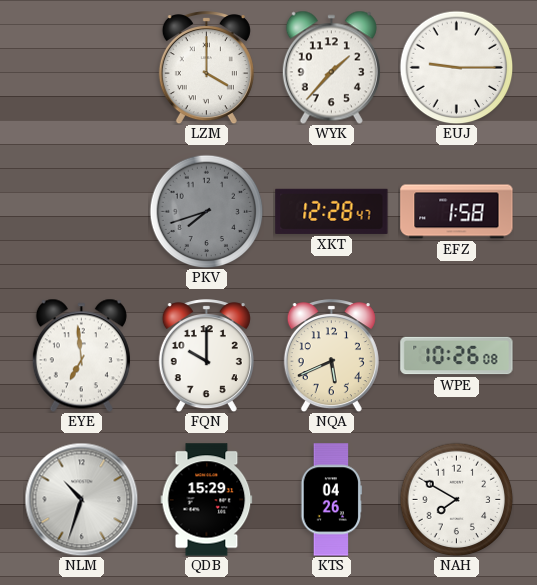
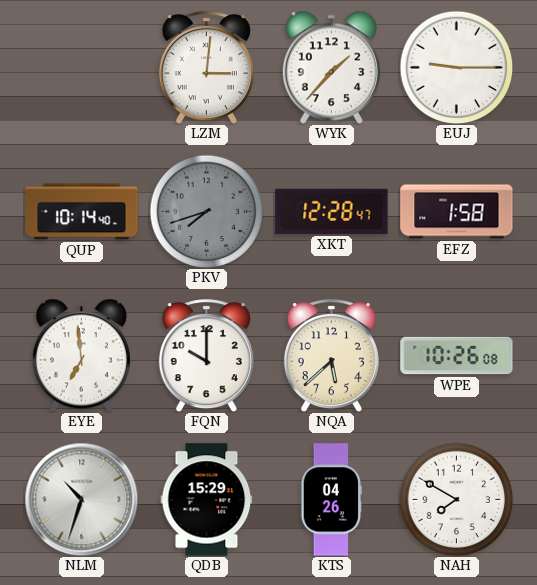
LZM: 4:00 -> 3:01
QUP: none -> 10:14
NQA: 5:41 -> 5:38
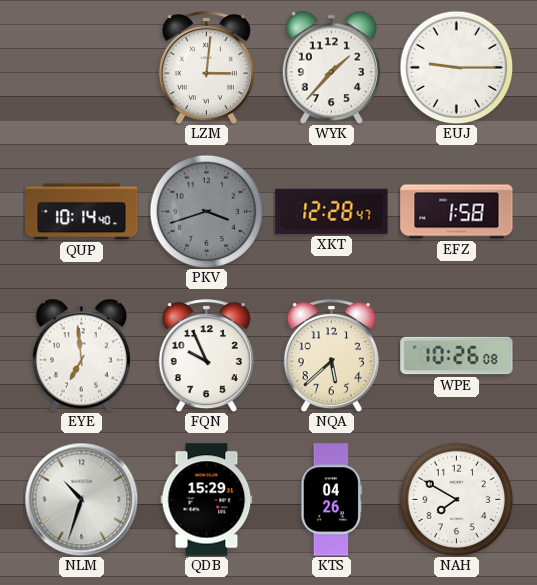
PKV: 7:42 -> 3:42
FQN: 10:00 -> 9:56
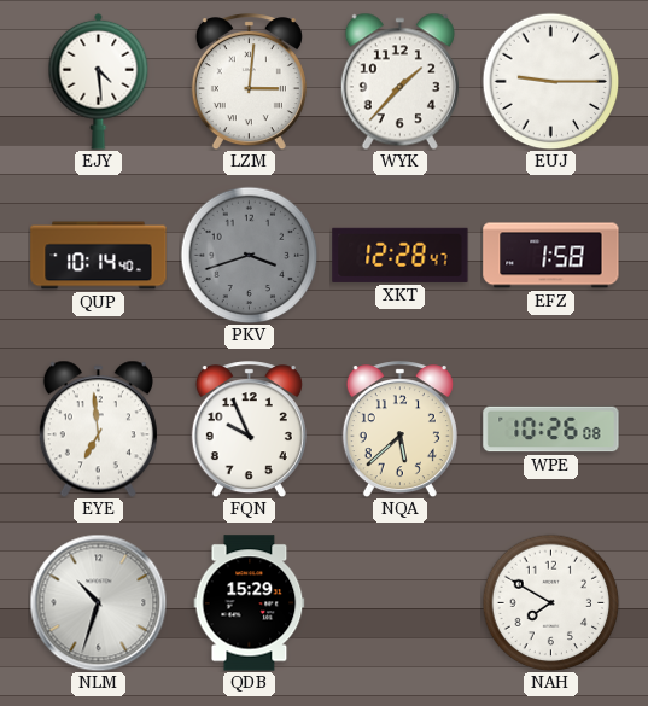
EJY: none -> 4:29
KTS: 04:26 -> none
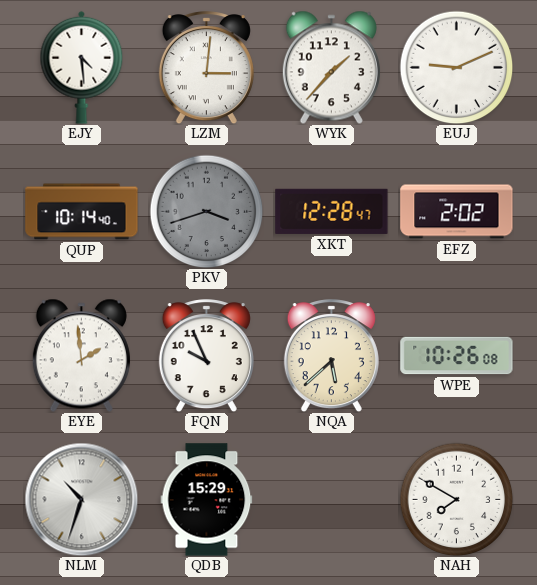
EUJ: 9:15 -> 9:11
EFZ: 1:58 -> 2:02
EYE: 6:59 -> 1:59
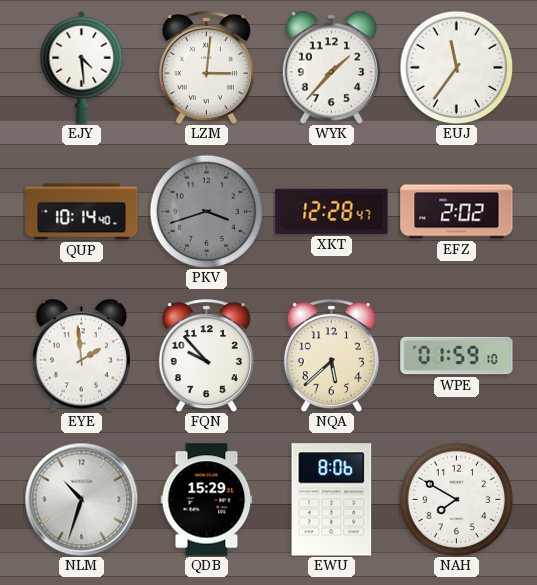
EUJ: 9:11 -> 11:36
FQN: 9:56 -> 9:53
WPE: 10:26 -> 01:59
EWU: none -> 8:06
